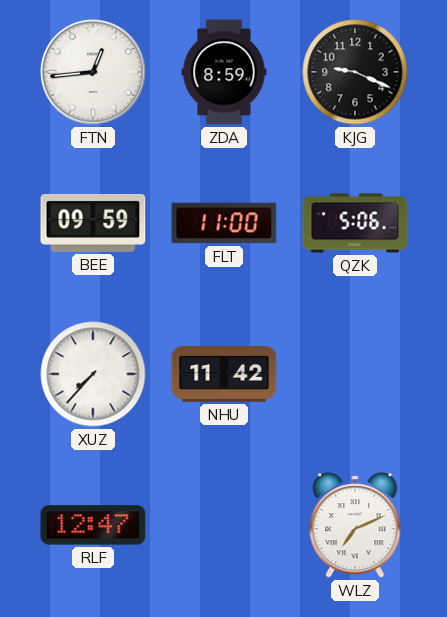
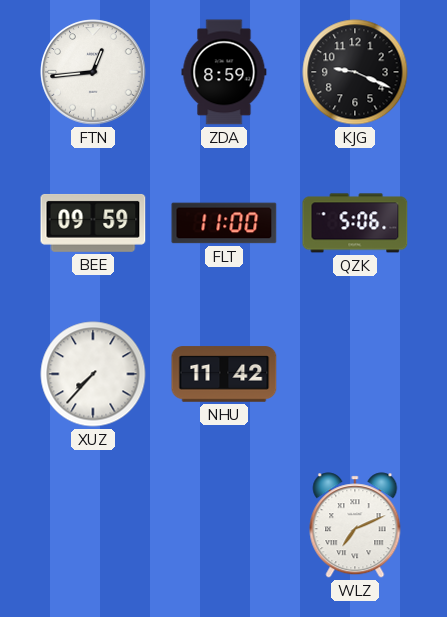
RLF: 12:47 -> none
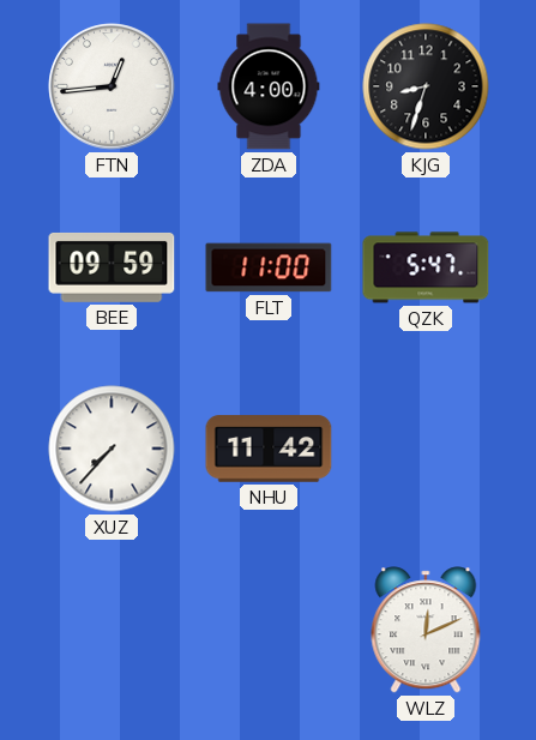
ZDA: 8:59 -> 4:00
KJG: 9:19 -> 8:33
QZK: 5:06 -> 5:47
WLZ: 7:11 -> 12:11
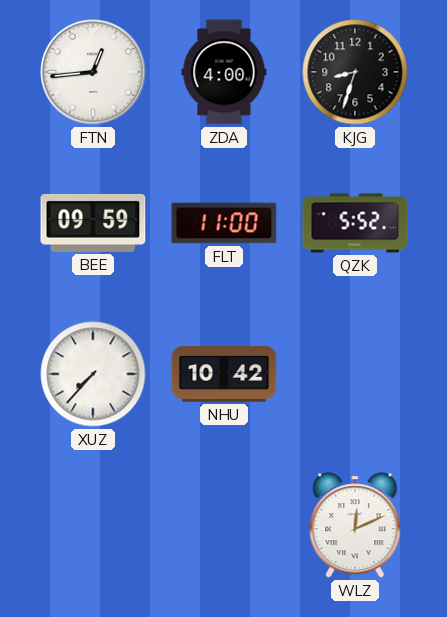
QZK: 5:47 -> 5:52
NHU: 11:42 -> 10:42
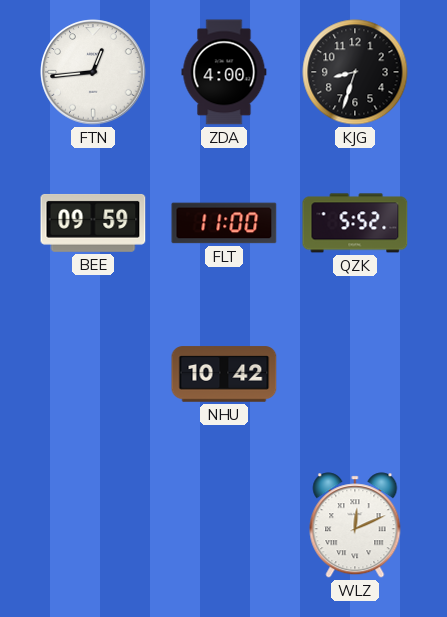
XUZ: 7:37 -> none
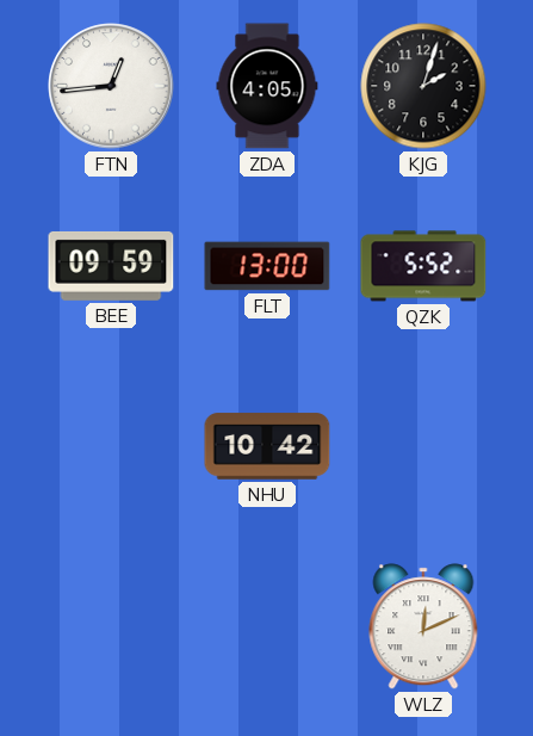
ZDA: 4:00 -> 4:05
KJG: 8:33 -> 2:03
FLT: 11:00 -> 13:00
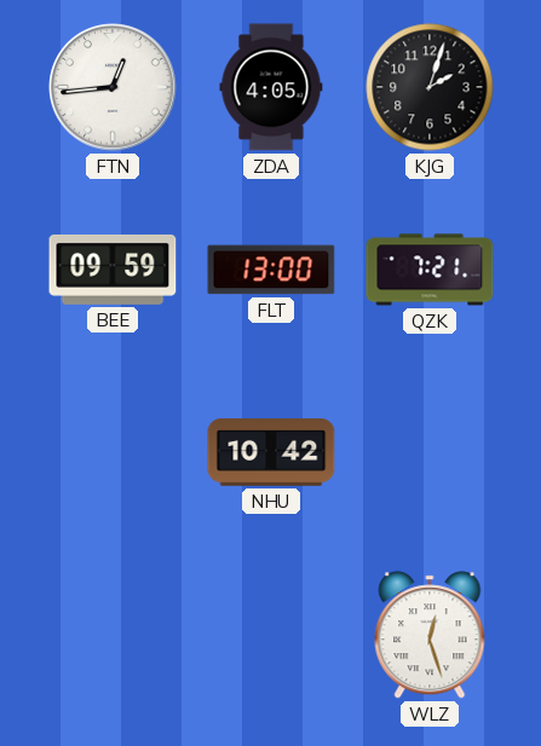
QZK: 5:52 -> 7:21
WLZ: 12:11 -> 12:27
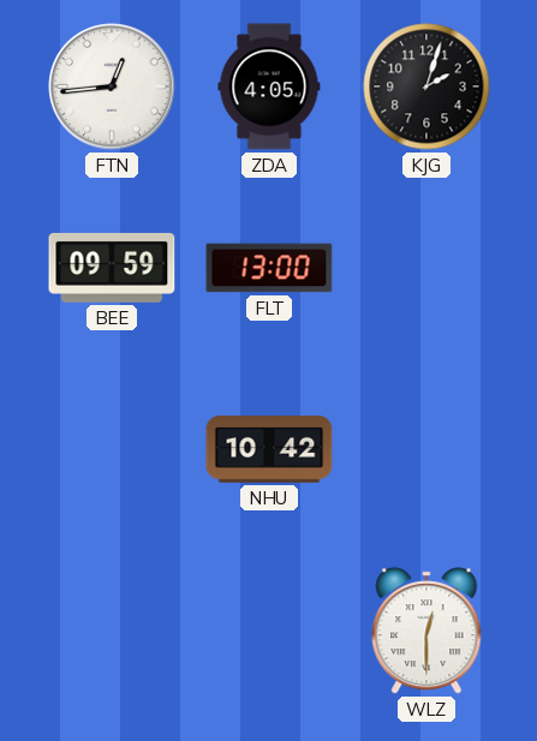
QZK: 7:21 -> none
WLZ: 12:27 -> 12:30
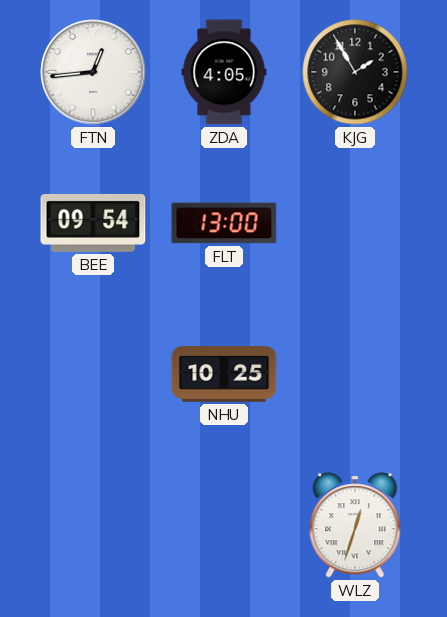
KJG: 2:03 -> 1:55
BEE: 09:59 -> 09:54
NHU: 10:42 -> 10:25
WLZ: 12:30 -> 12:33
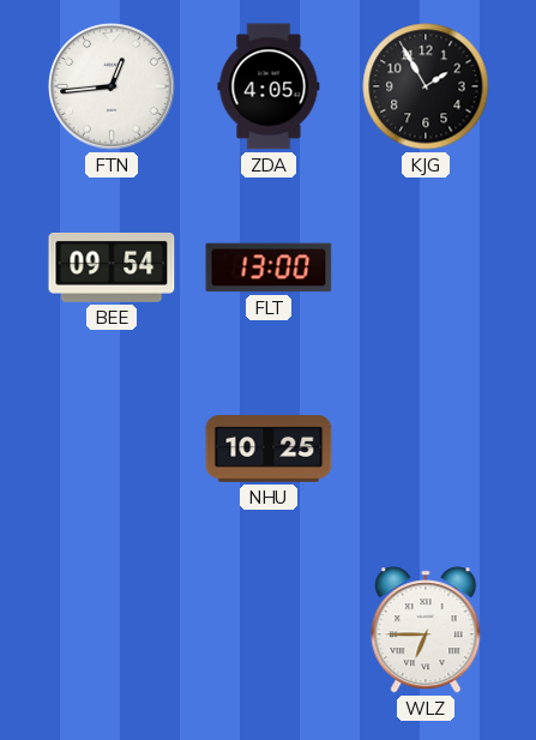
WLZ: 12:33 -> 6:45
